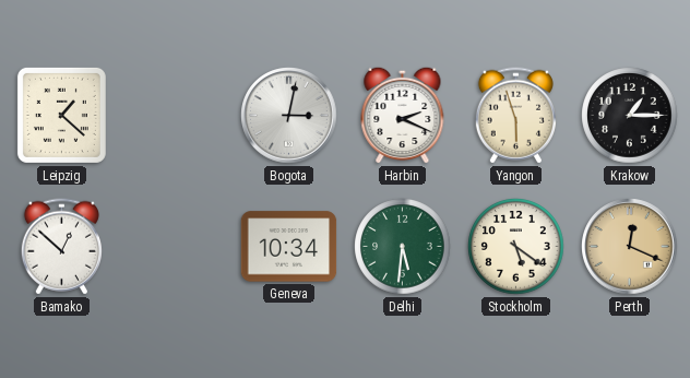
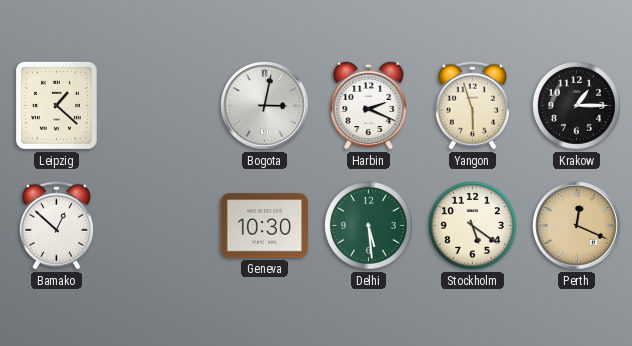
Geneva: 10:34 -> 10:30
Delhi: 5:31 -> 5:29
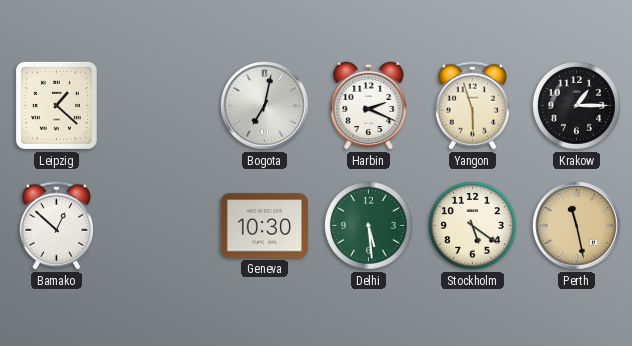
Bogota: 3:02 -> 7:02
Perth: 12:19 -> 11:28
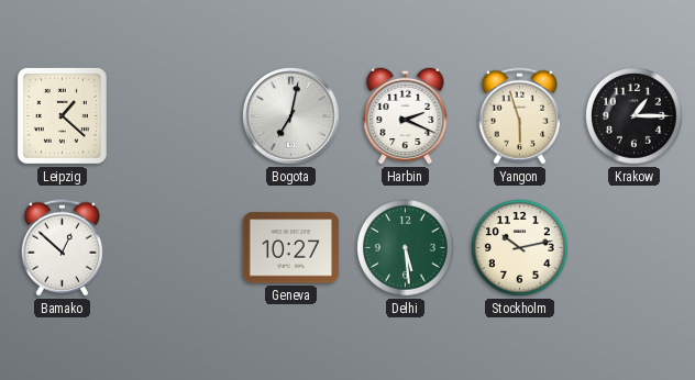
Geneva: 10:30 -> 10:27
Stockholm: 5:21 -> 10:13
Perth: 11:28 -> none
